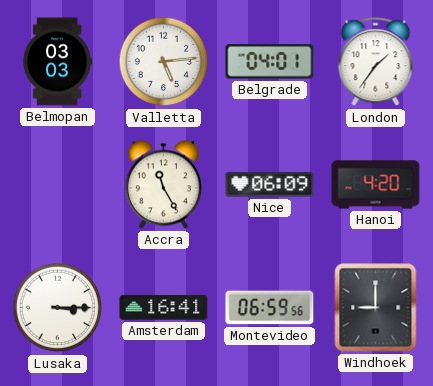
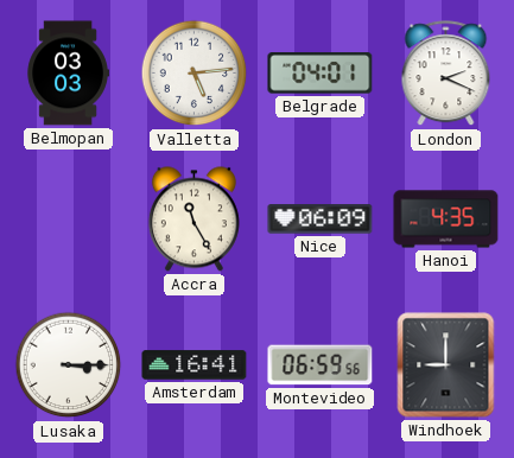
London: 1:36 -> 2:19
Hanoi: 4:20 -> 4:35
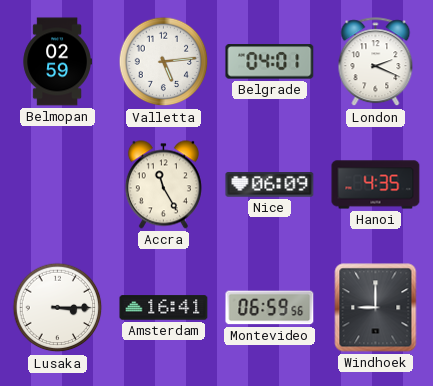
Belmopan: 03:03 -> 02:59
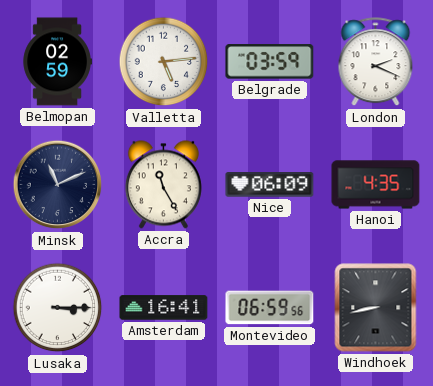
Belgrade: 04:01 -> 03:59
Minsk: none -> 11:11
Windhoek: 9:00 -> 8:43
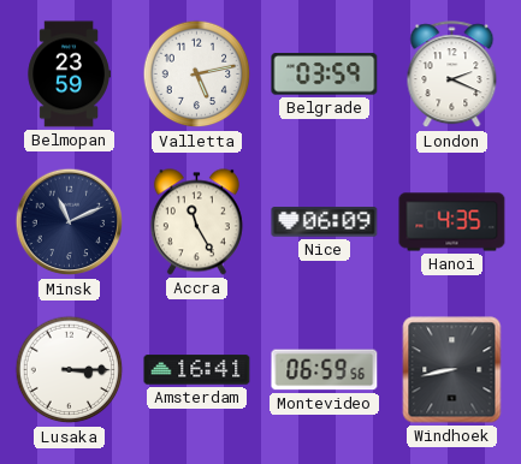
Belmopan: 02:59 -> 23:59
Valletta: 5:14 -> 5:13
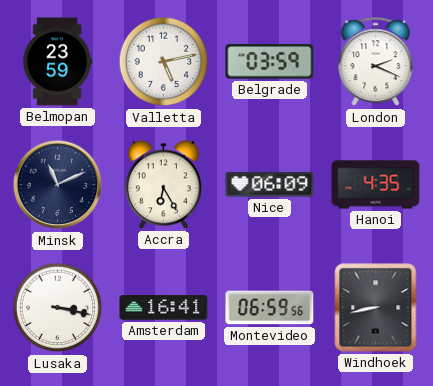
Accra: 11:25 -> 6:25
Lusaka: 3:15 -> 3:17
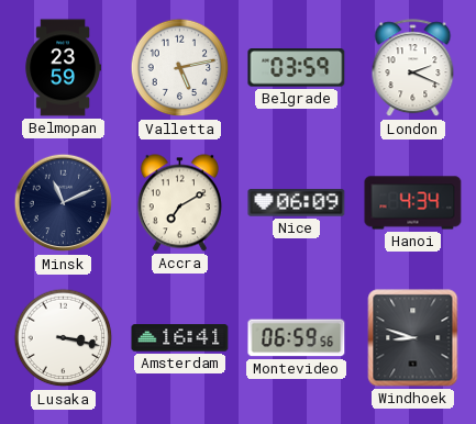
Accra: 6:25 -> 7:10
Hanoi: 4:35 -> 4:34
Windhoek: 8:43 -> 8:48
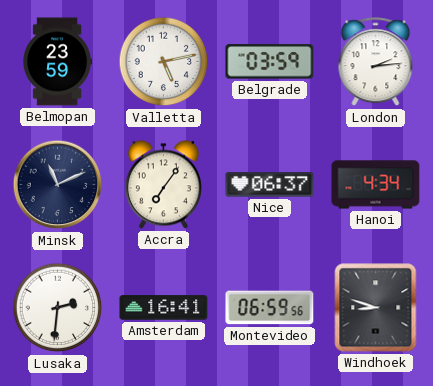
London: 2:19 -> 2:14
Accra: 7:10 -> 7:06
Nice: 06:09 -> 06:37
Lusaka: 3:17 -> 2:31
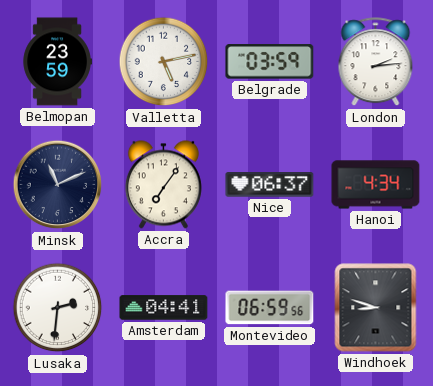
Amsterdam: 16:41 -> 04:41
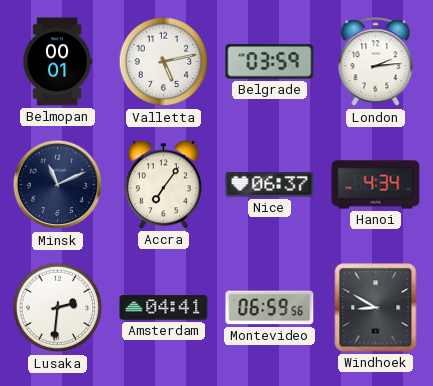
Belmopan: 23:59 -> 00:01
Windhoek: 8:48 -> 8:50
